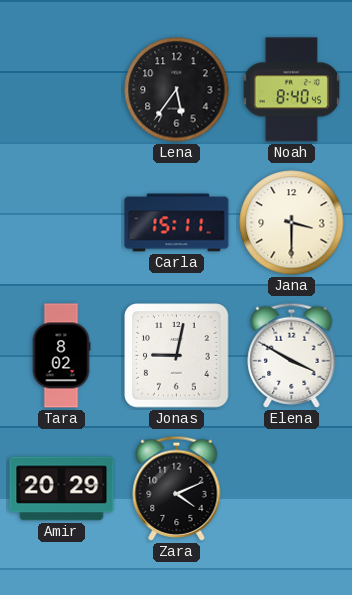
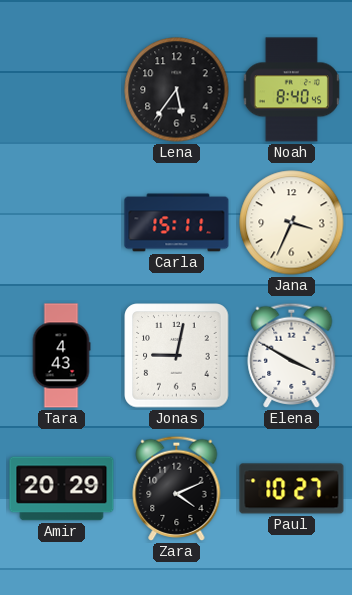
Jana: 3:30 -> 3:34
Tara: 8:02 -> 4:43
Paul: none -> 10:27
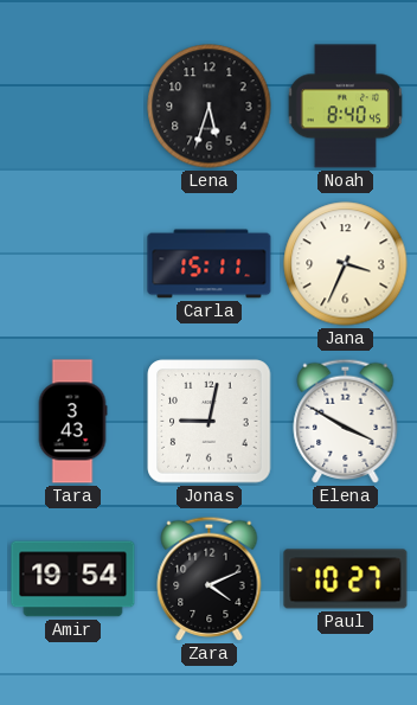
Lena: 5:36 -> 5:33
Tara: 4:43 -> 3:43
Amir: 20:29 -> 19:54
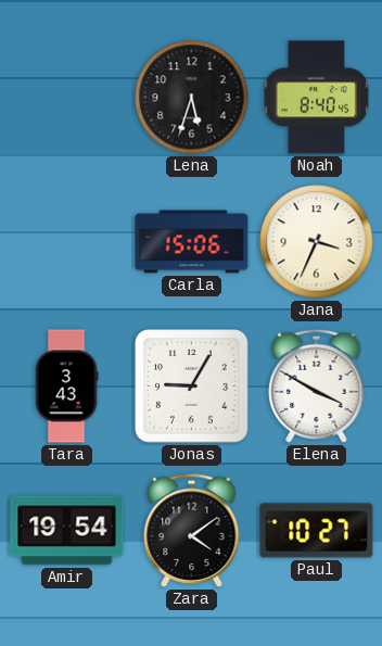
Carla: 15:11 -> 15:06
Jonas: 9:02 -> 9:05
Zara: 4:11 -> 4:09
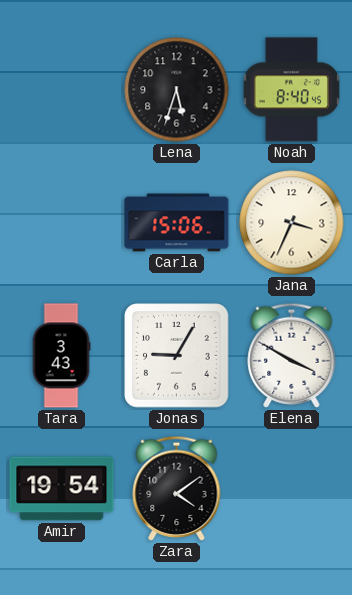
Paul: 10:27 -> none
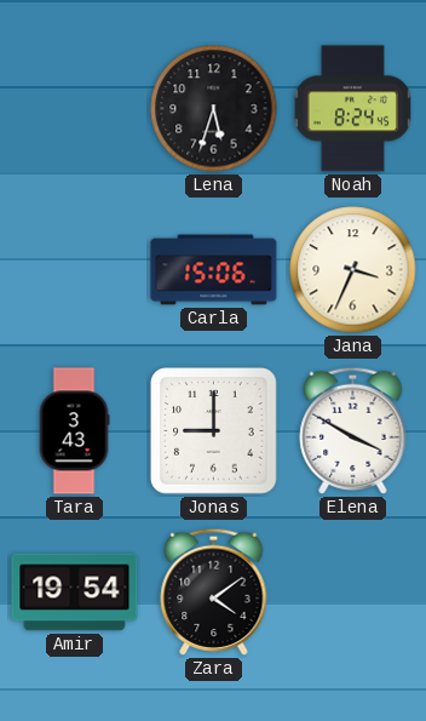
Noah: 8:40 -> 8:24
Jonas: 9:05 -> 9:00
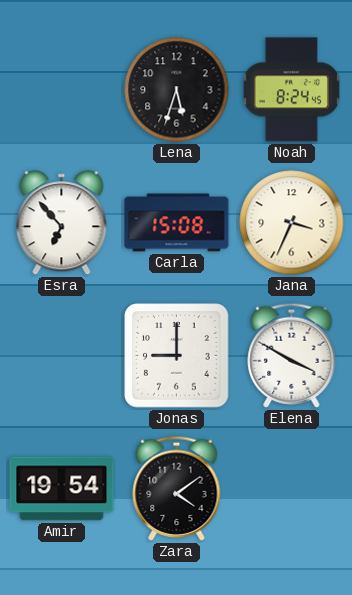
Esra: none -> 6:53
Carla: 15:06 -> 15:08
Tara: 3:43 -> none
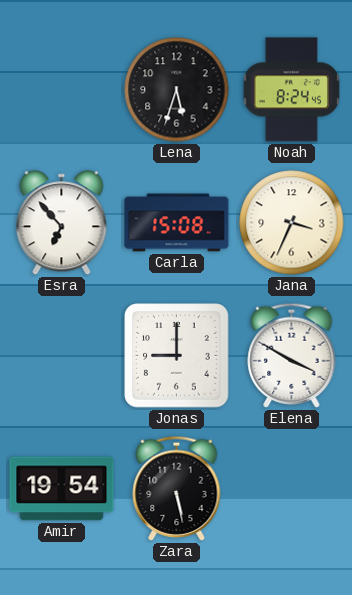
Zara: 4:09 -> 5:28
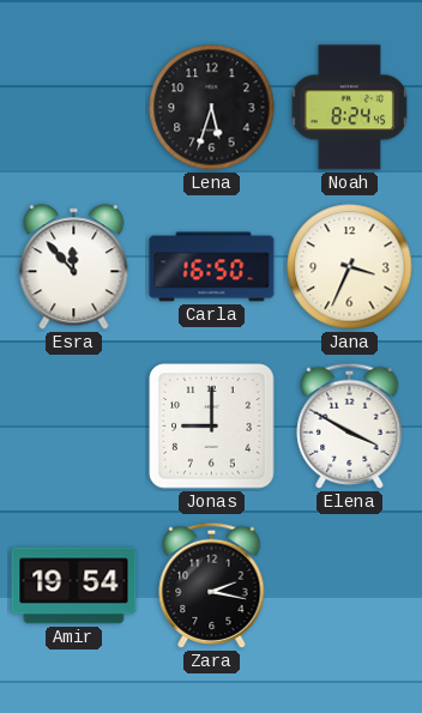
Esra: 6:53 -> 11:53
Carla: 15:08 -> 16:50
Zara: 5:28 -> 2:17
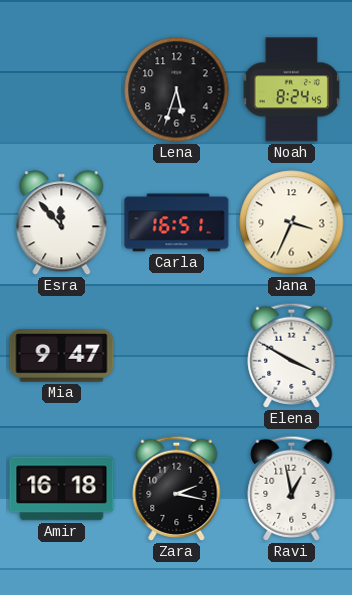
Carla: 16:50 -> 16:51
Mia: none -> 9:47
Jonas: 9:00 -> none
Amir: 19:54 -> 16:18
Ravi: none -> 12:58
